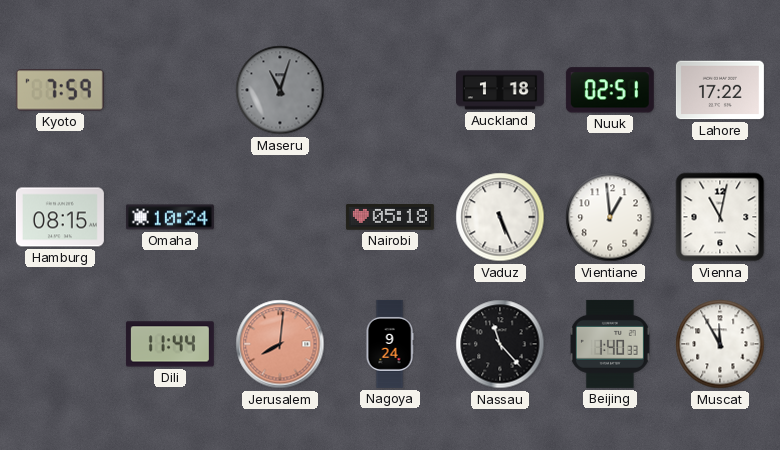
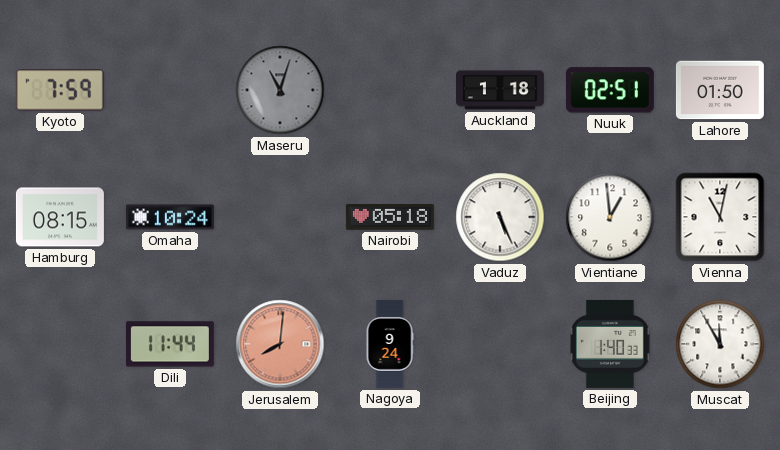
Lahore: 17:22 -> 01:50
Nassau: 11:23 -> none
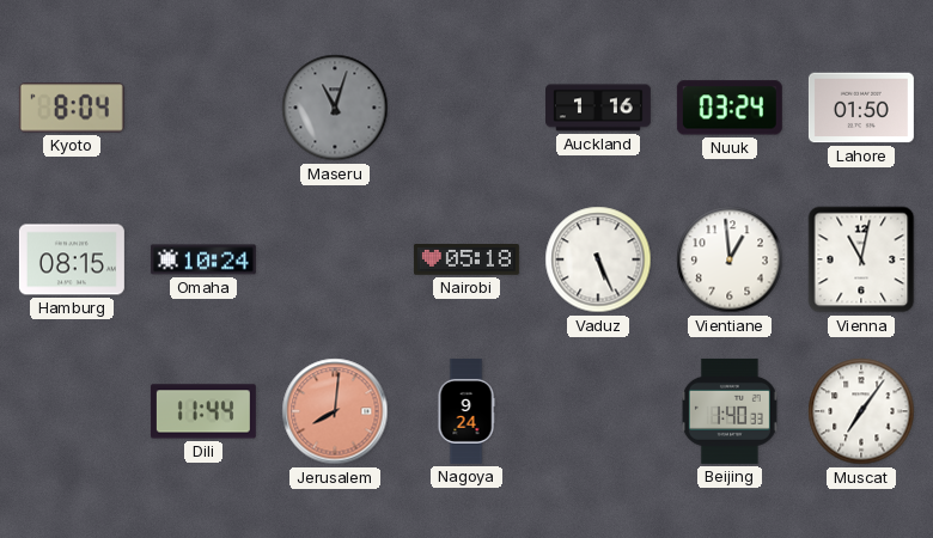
Kyoto: 7:59 -> 8:04
Auckland: 1:18 -> 1:16
Nuuk: 02:51 -> 03:24
Muscat: 11:55 -> 7:06
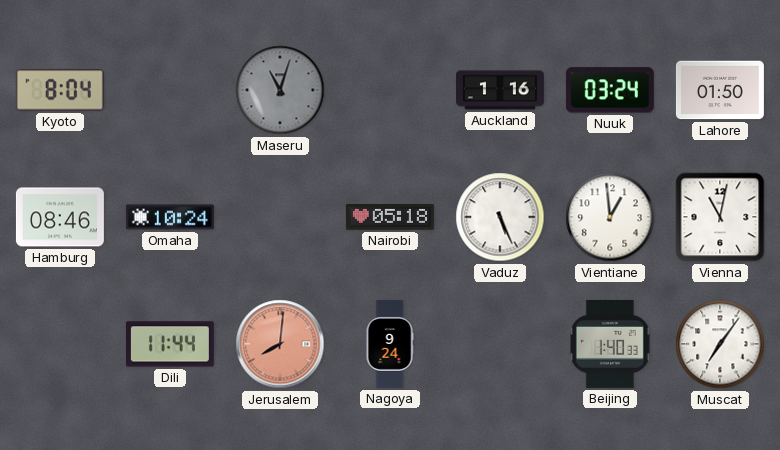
Hamburg: 08:15 -> 08:46
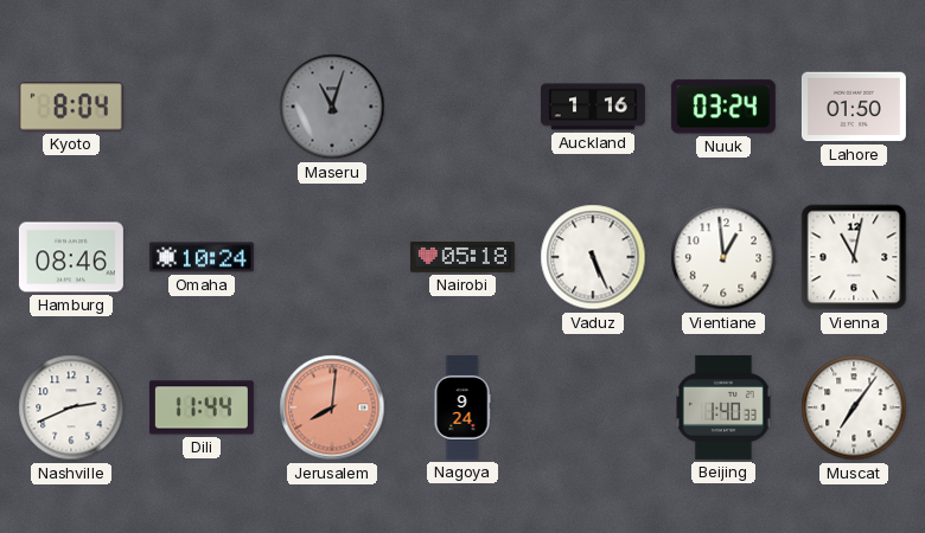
Nashville: none -> 2:41
